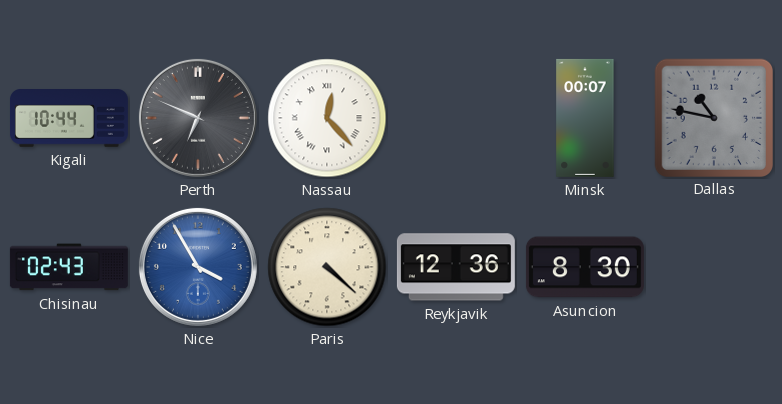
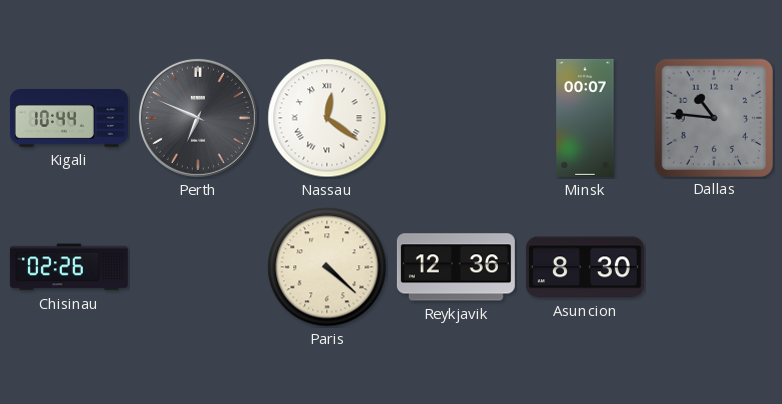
Nassau: 12:23 -> 12:21
Dallas: 10:47 -> 10:46
Chisinau: 02:43 -> 02:26
Nice: 3:55 -> none
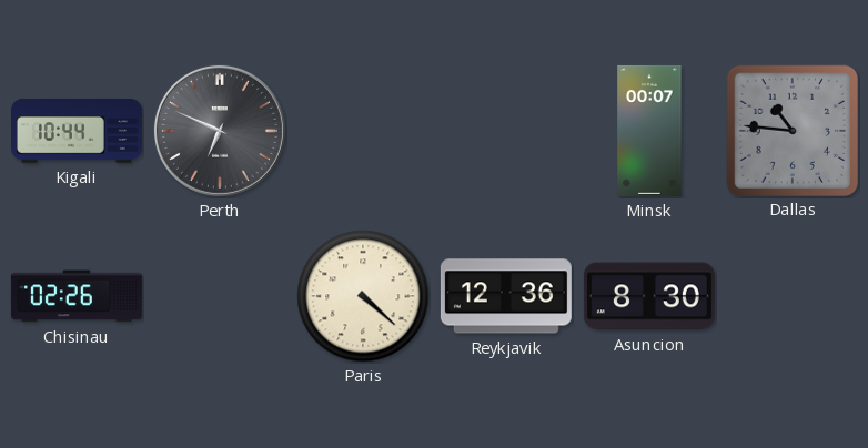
Nassau: 12:21 -> none
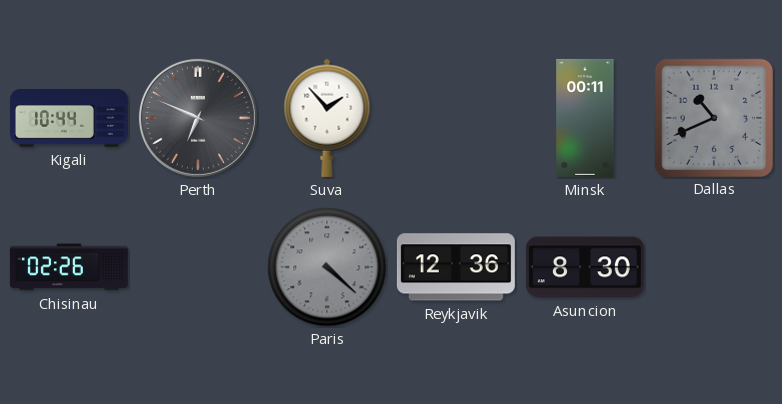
Suva: none -> 1:53
Minsk: 00:07 -> 00:11
Dallas: 10:46 -> 10:41
Paris dial: cream -> grey
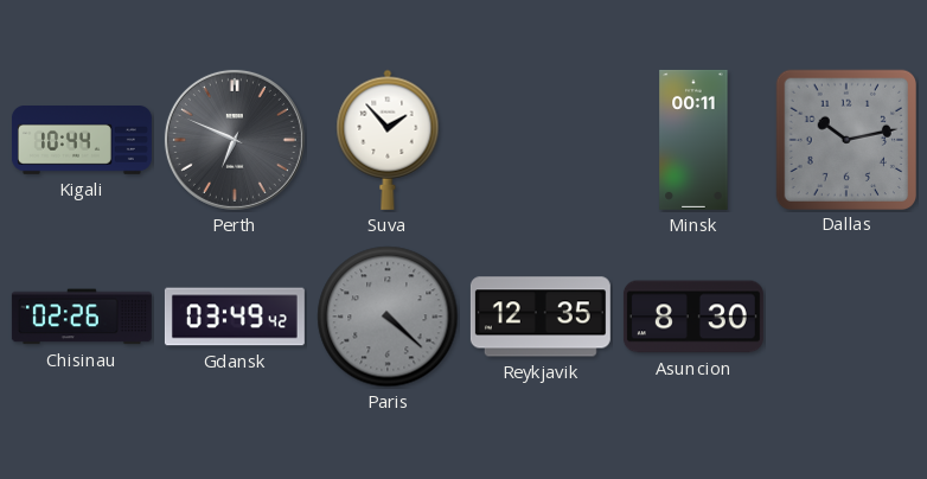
Dallas: 10:41 -> 10:13
Gdansk: none -> 03:49
Reykjavik: 12:36 -> 12:35
